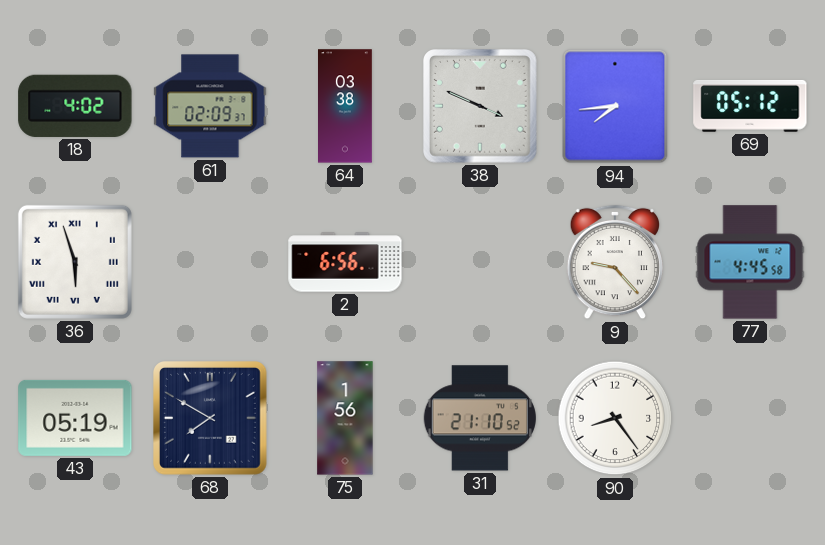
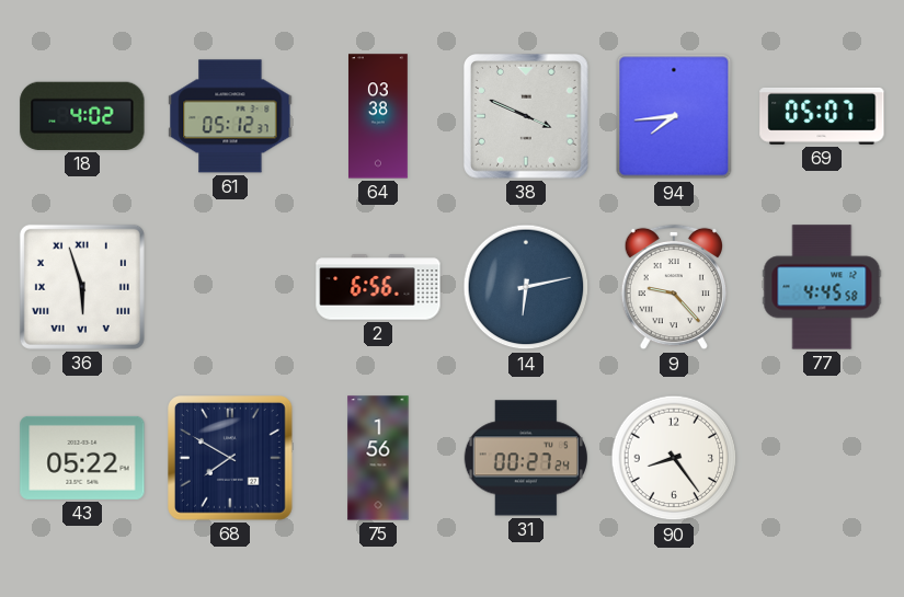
61: 02:09 -> 05:12
69: 05:12 -> 05:07
14: none -> 6:13
43: 05:19 -> 05:22
31: 21:10 -> 00:27
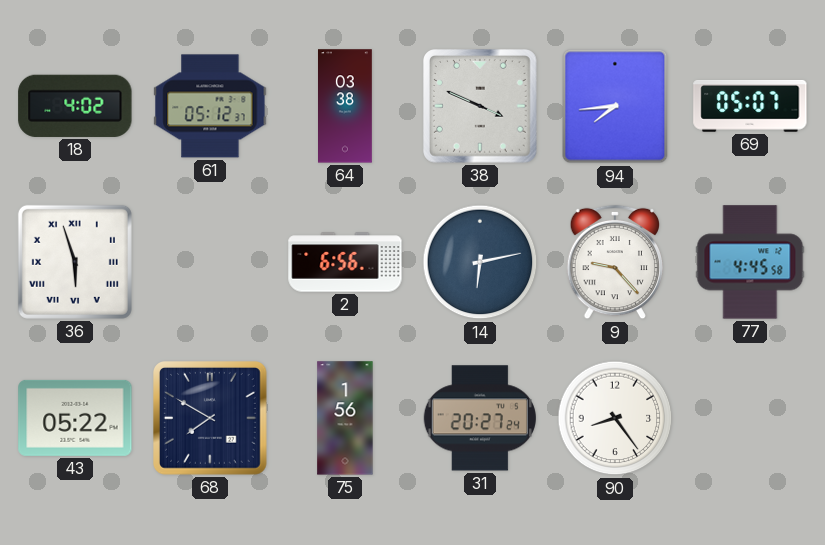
31: 00:27 -> 20:27
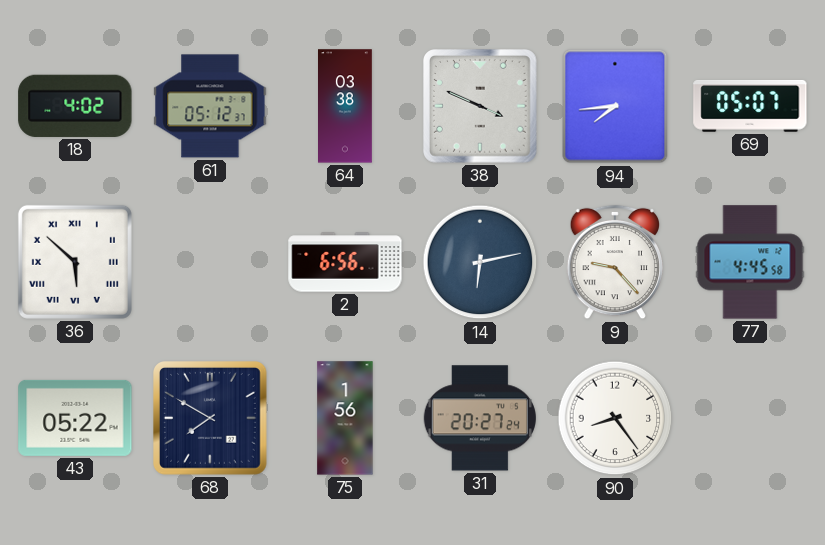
36: 5:57 -> 5:52
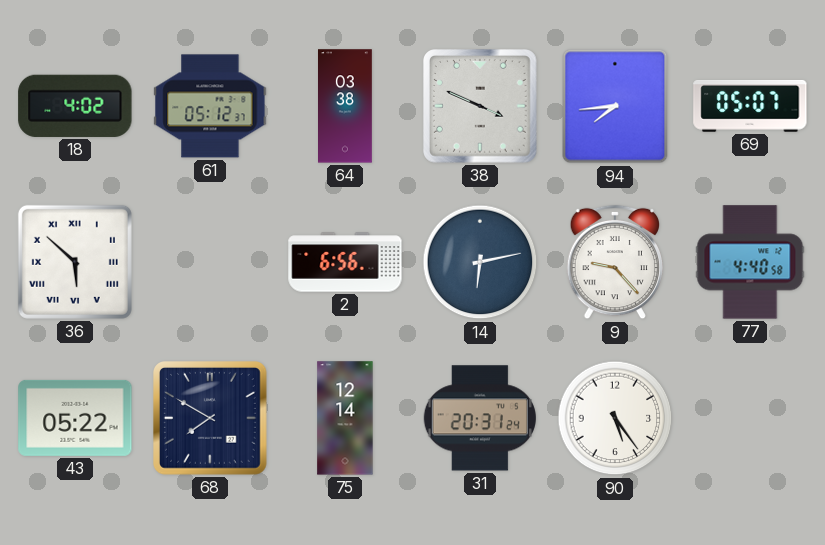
77: 4:45 -> 4:40
75: 1:56 -> 12:14
31: 20:27 -> 20:31
90: 8:24 -> 5:24
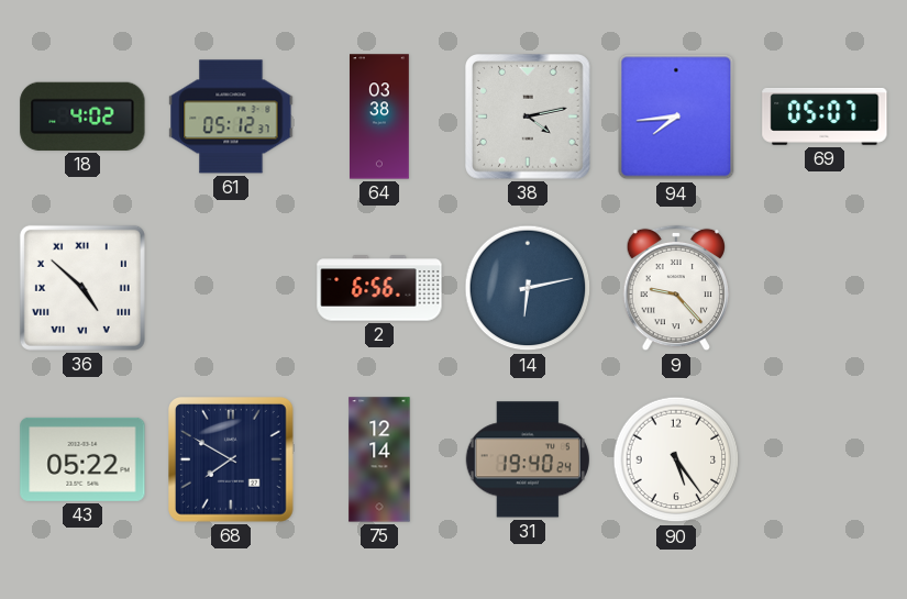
38: 3:49 -> 4:13
36: 5:52 -> 4:52
77: 4:40 -> none
31: 20:31 -> 19:40
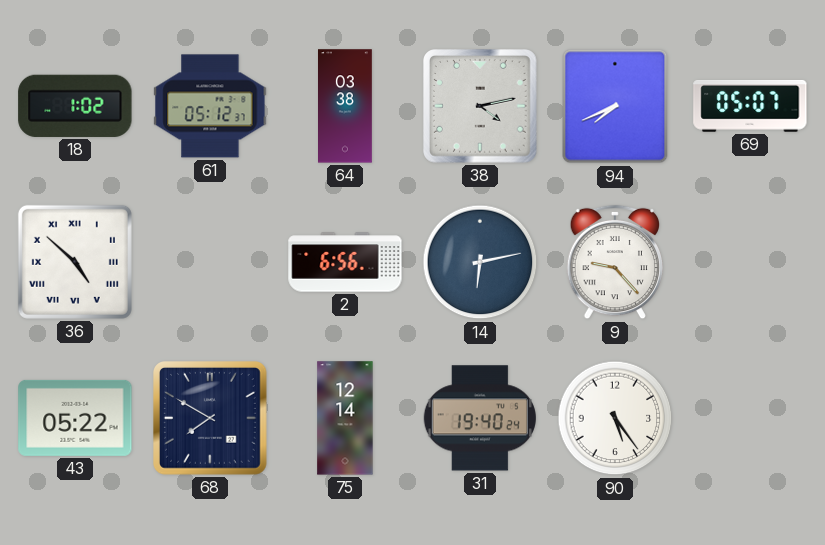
18: 4:02 -> 1:02
94: 7:44 -> 7:41
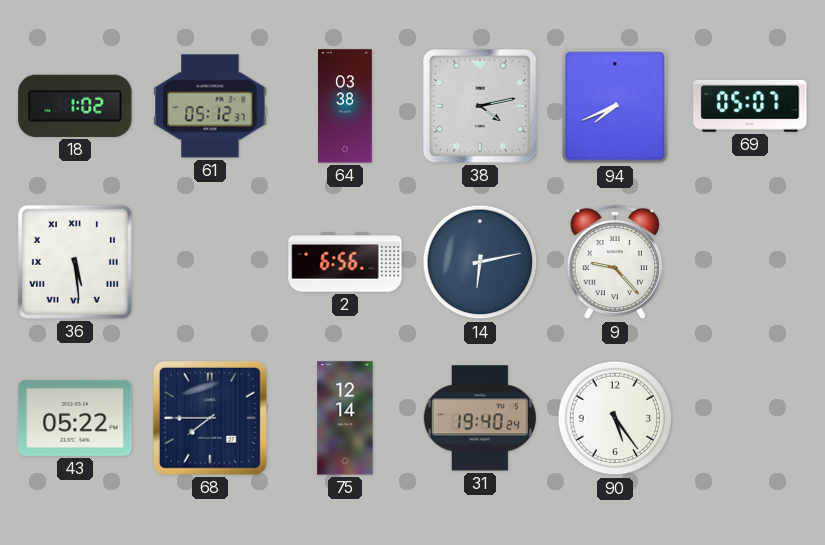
36: 4:52 -> 5:29
68: 7:50 -> 7:45
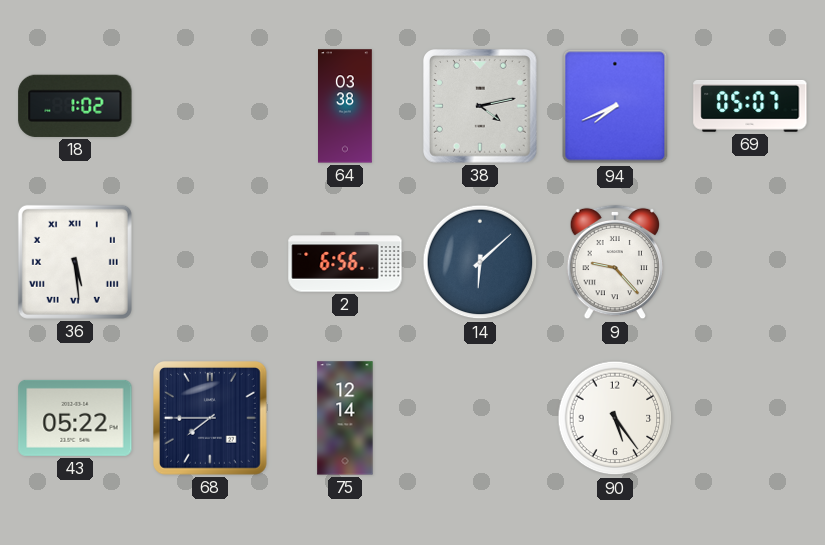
61: 05:12 -> none
14: 6:13 -> 6:08
31: 19:40 -> none
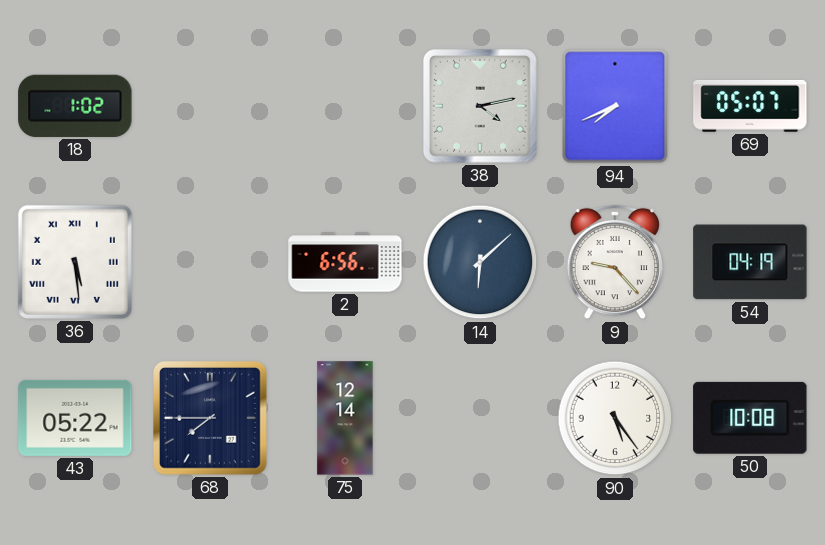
64: 03:38 -> none
54: none -> 04:19
50: none -> 10:08
